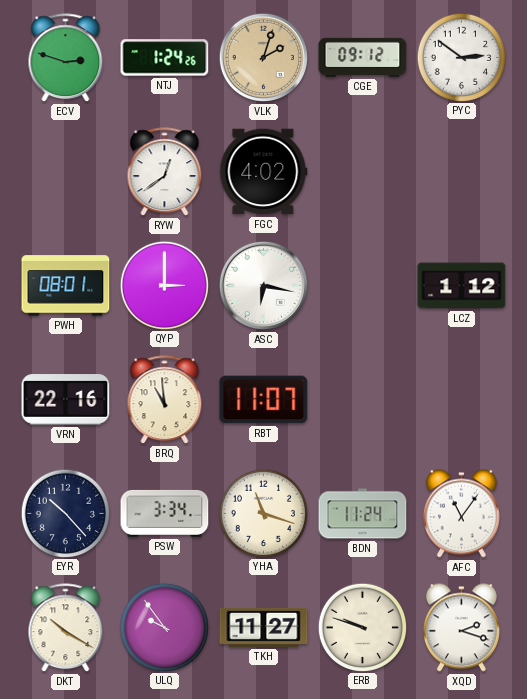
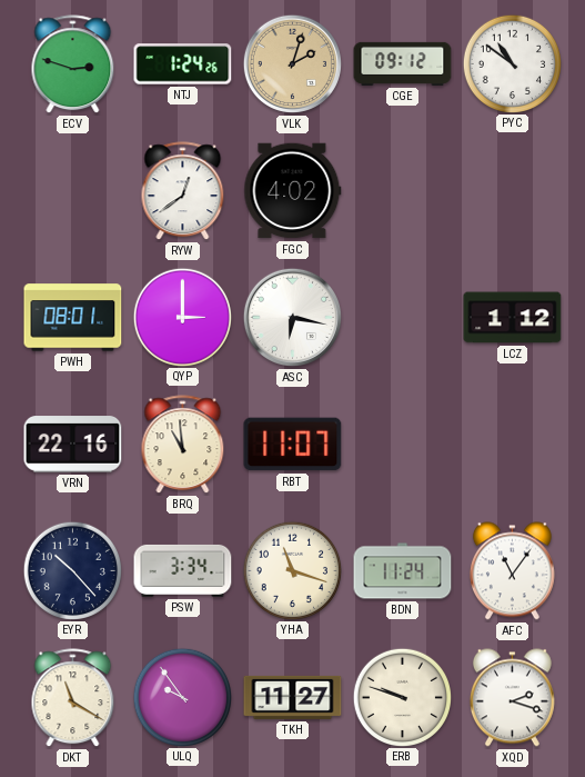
PYC: 2:51 -> 10:51
DKT: 10:20 -> 11:20
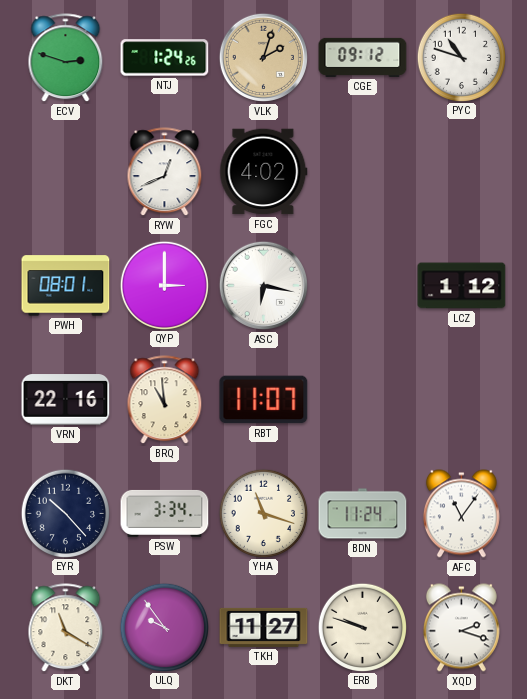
PYC: 10:51 -> 10:48
RYW: 12:39 -> 12:41
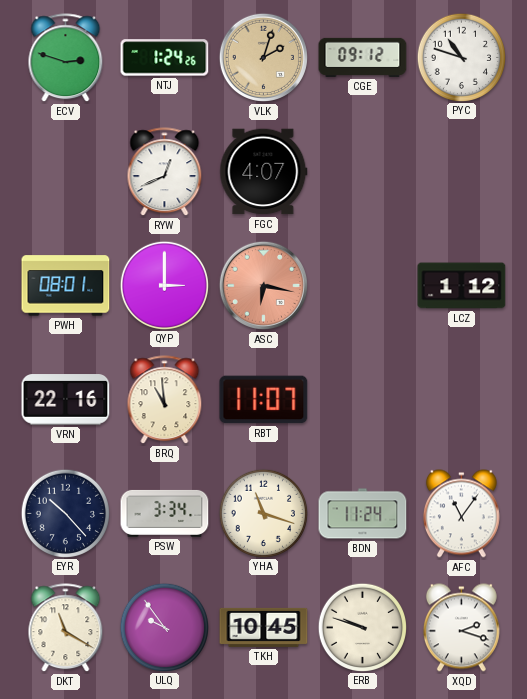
FGC: 4:02 -> 4:07
ASC dial: white -> salmon
TKH: 11:27 -> 10:45
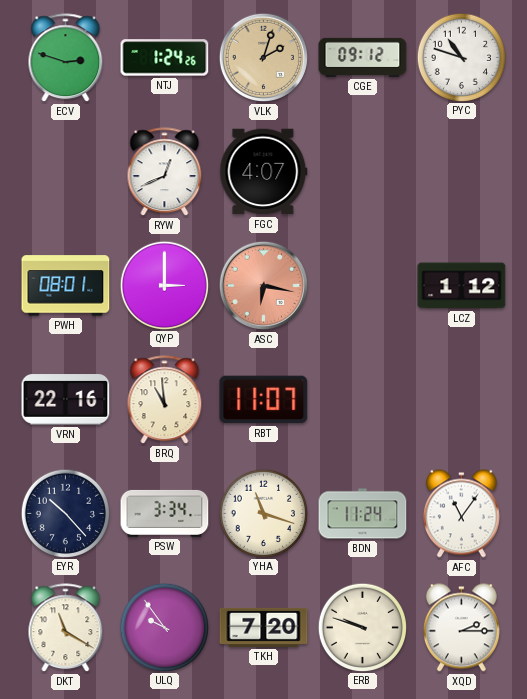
TKH: 10:45 -> 7:20
XQD: 2:18 -> 2:15
